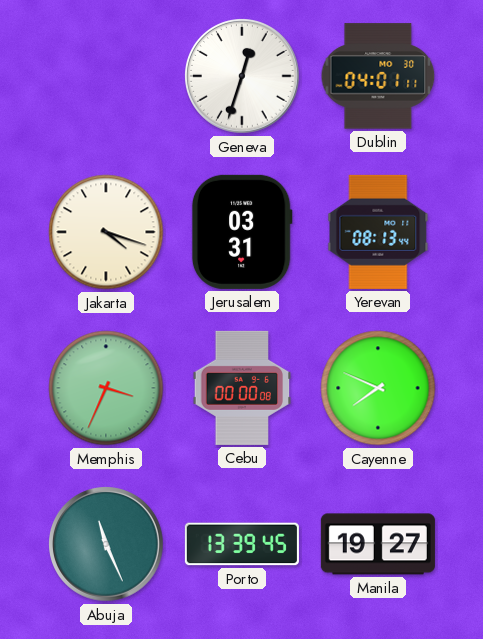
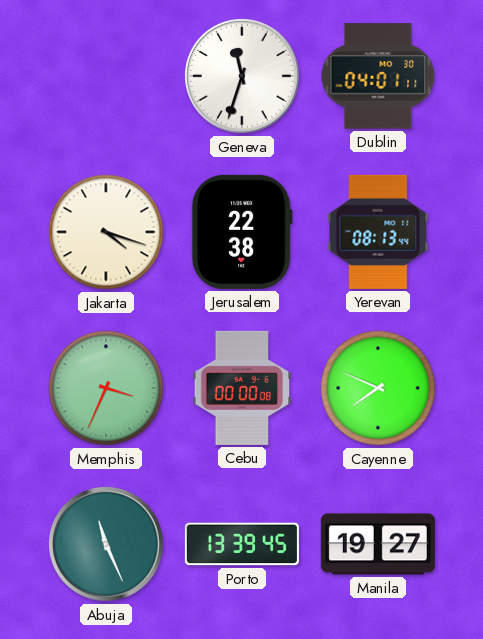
Geneva: 12:33 -> 11:33
Jerusalem: 03:31 -> 22:38
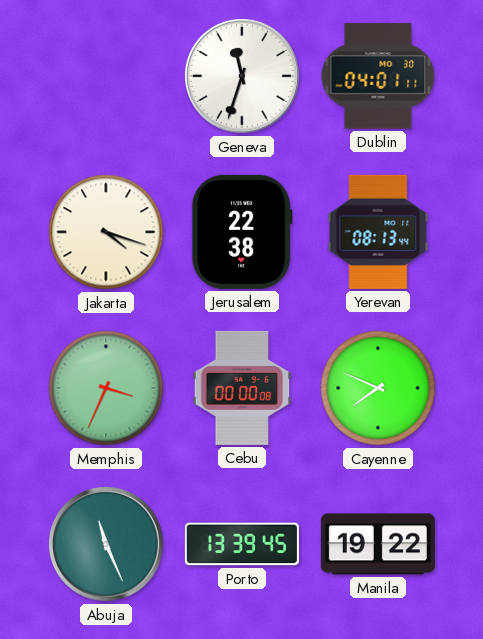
Manila: 19:27 -> 19:22
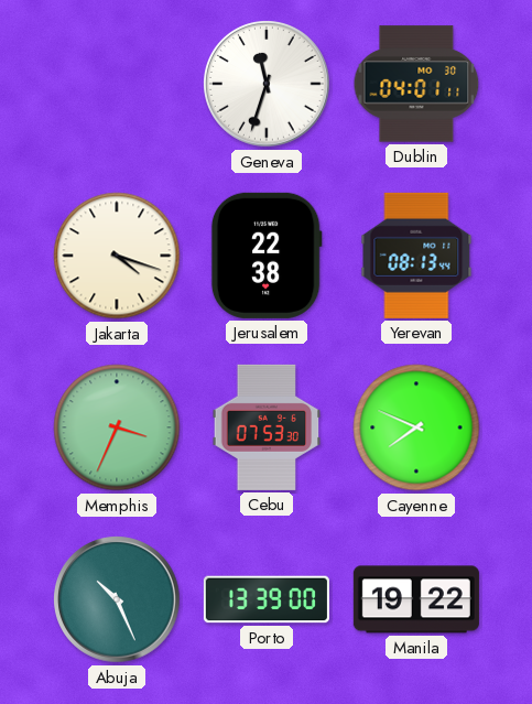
Cebu: 00:00 -> 07:53
Abuja: 11:26 -> 10:26
Porto: 13:39:45 -> 13:39:00
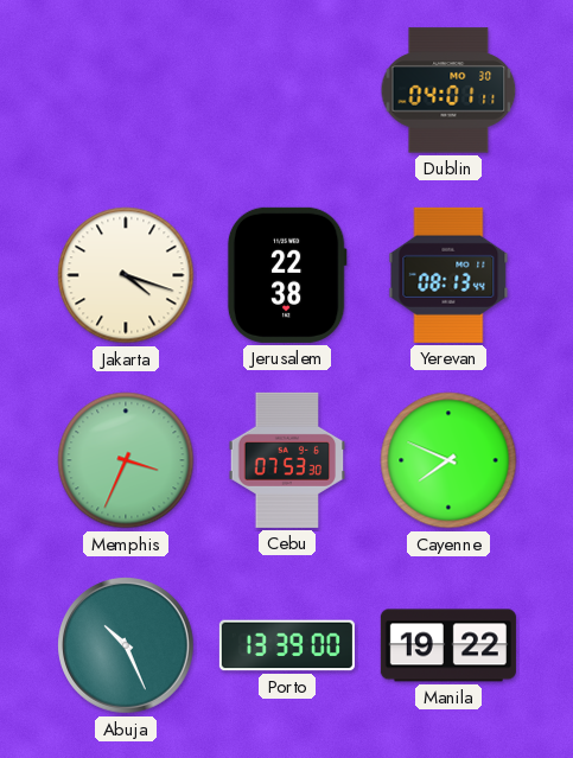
Geneva: 11:33 -> none
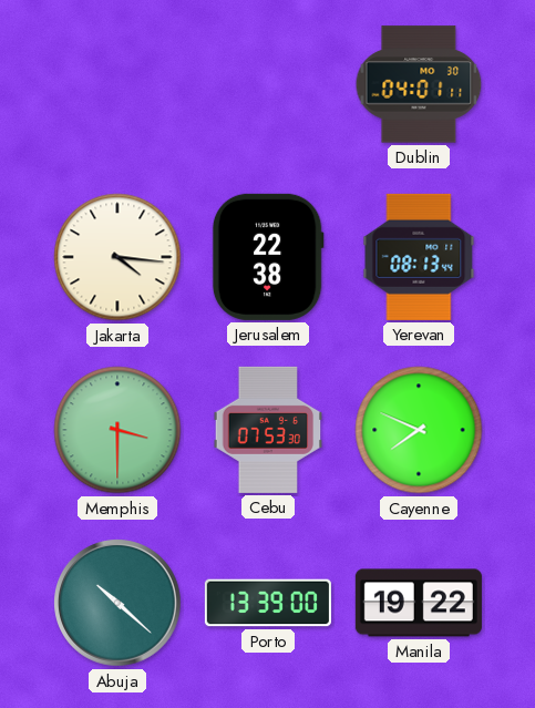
Jakarta: 4:18 -> 4:16
Memphis: 3:34 -> 3:30
Abuja: 10:26 -> 10:22
